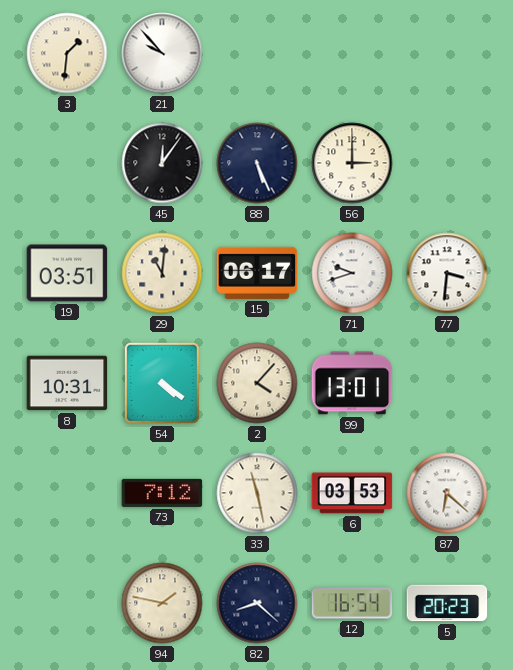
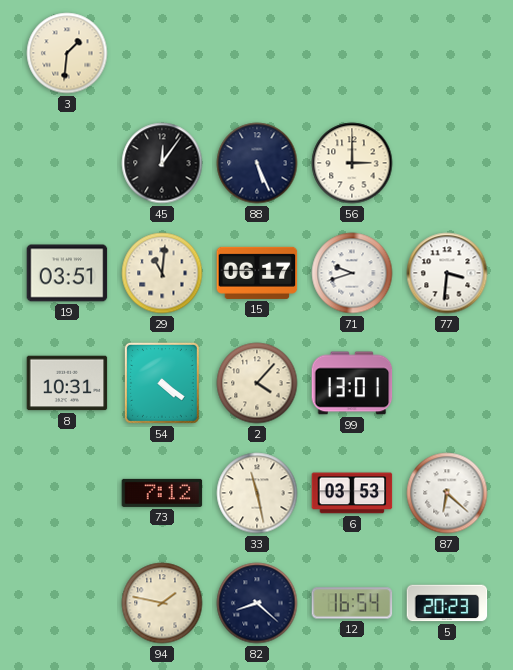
21: 9:53 -> none
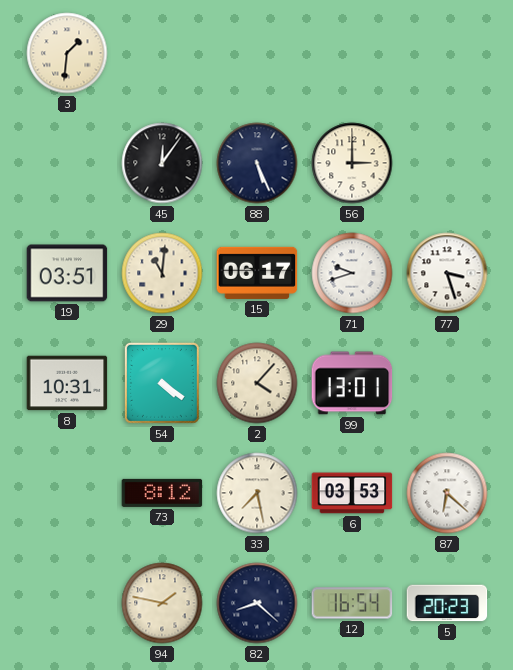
77: 3:31 -> 3:27
73: 7:12 -> 8:12
33: 11:28 -> 7:28
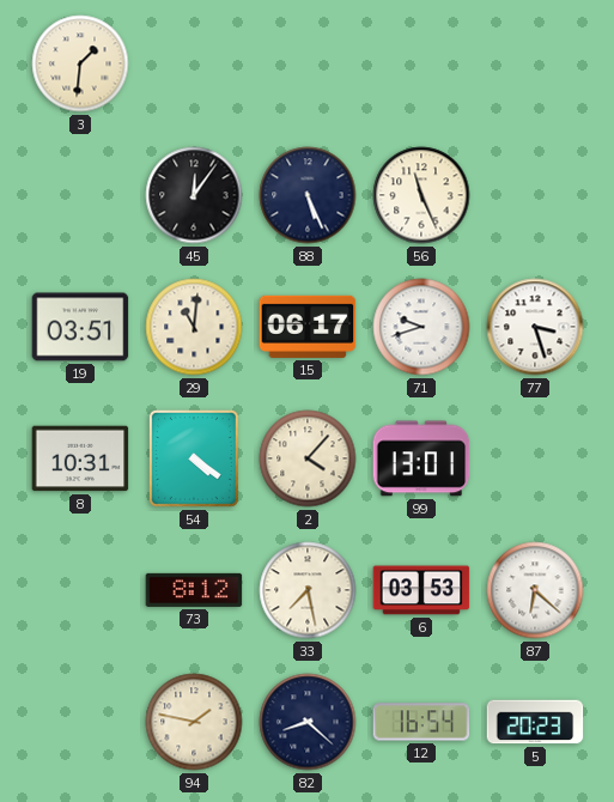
56: 3:00 -> 11:26
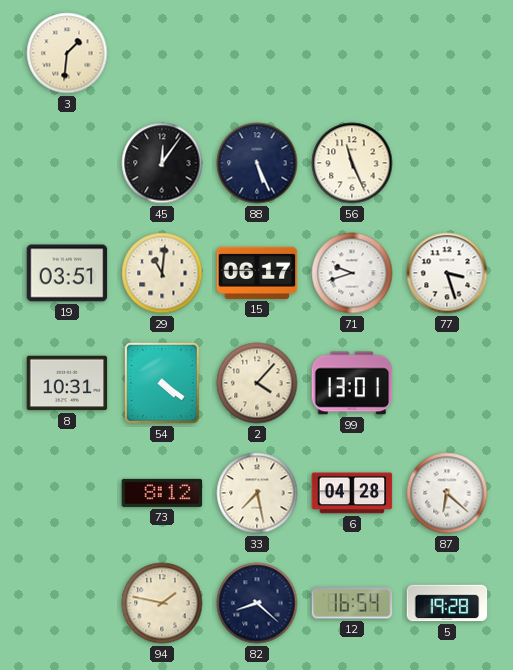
6: 03:53 -> 04:28
5: 20:23 -> 19:28
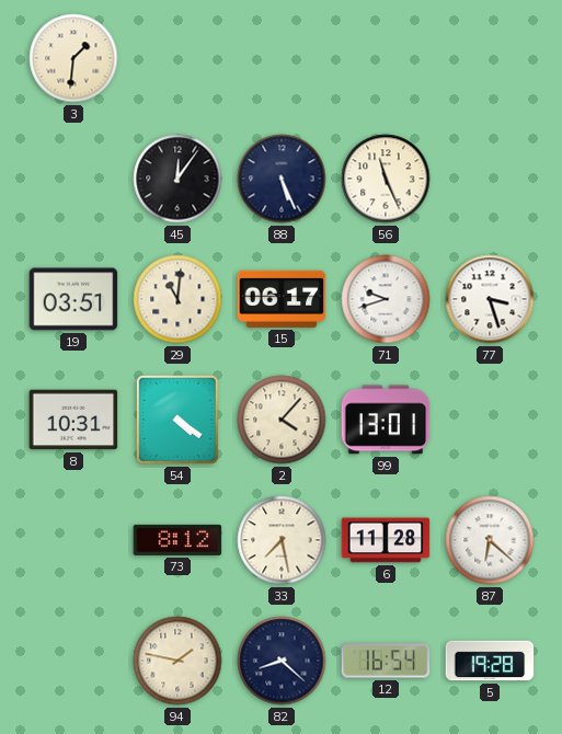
6: 04:28 -> 11:28
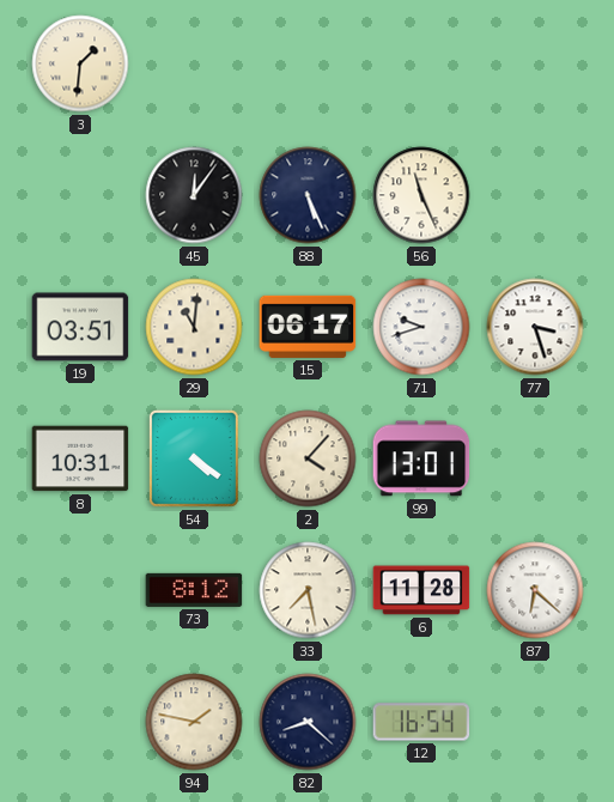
5: 19:28 -> none
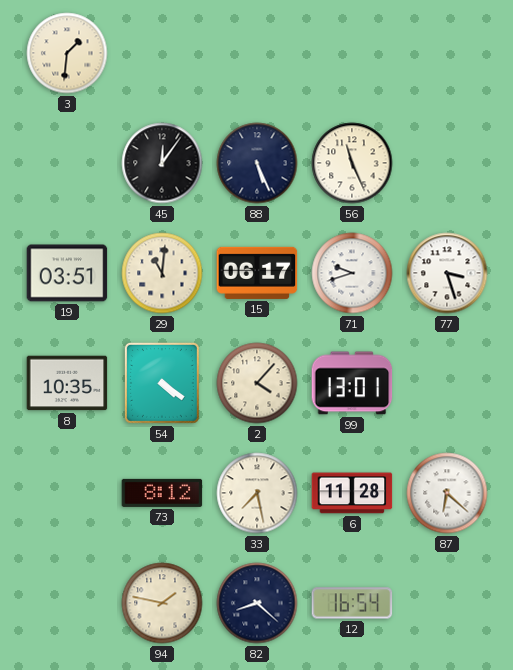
8: 10:31 -> 10:35
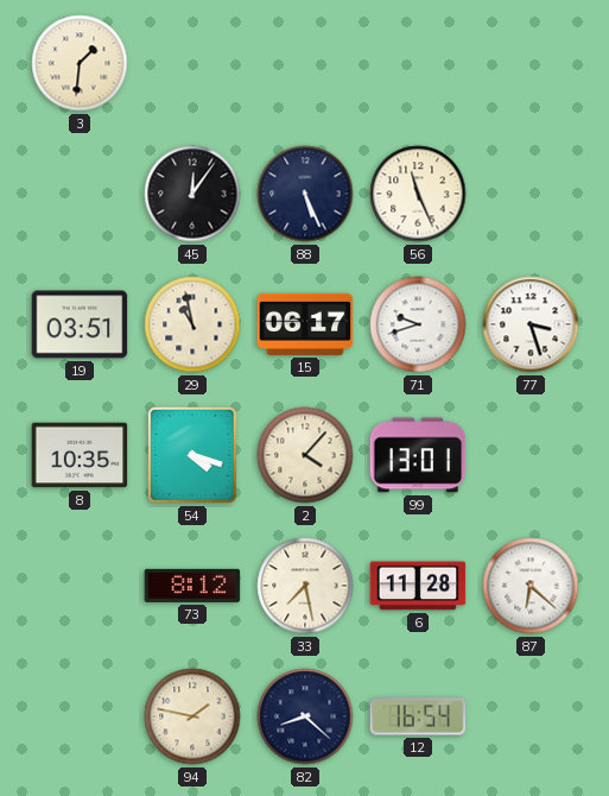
29: 11:01 -> 10:58
54: 4:21 -> 4:18
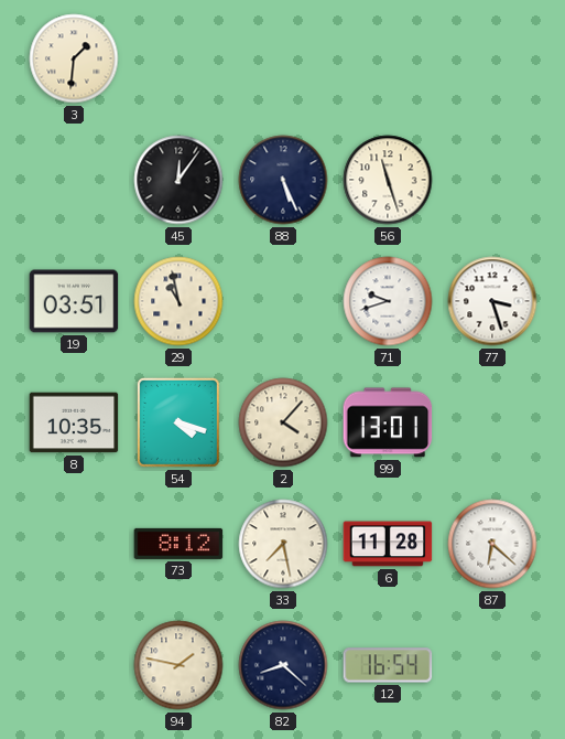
56: 11:26 -> 11:27
15: 06:17 -> none
